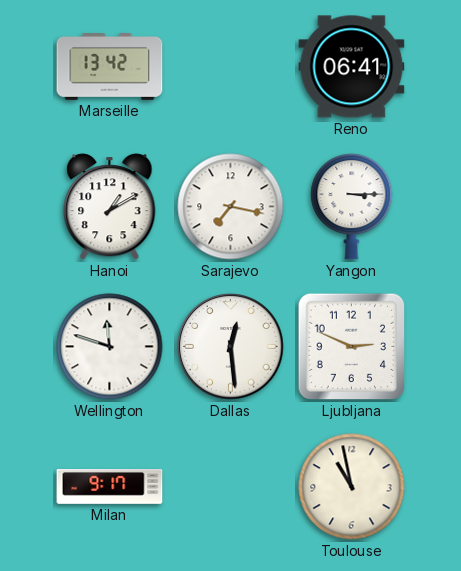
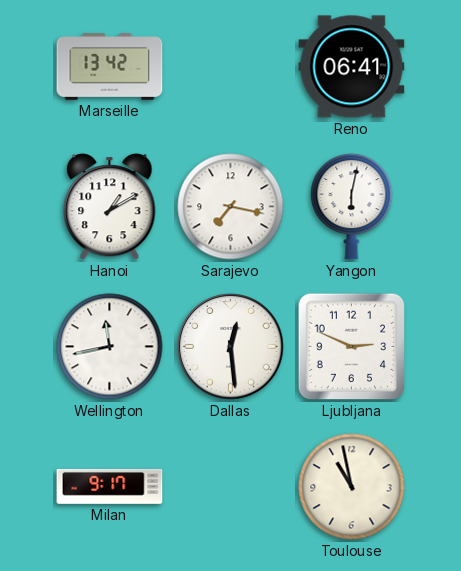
Yangon: 3:15 -> 6:02
Wellington: 11:48 -> 11:43
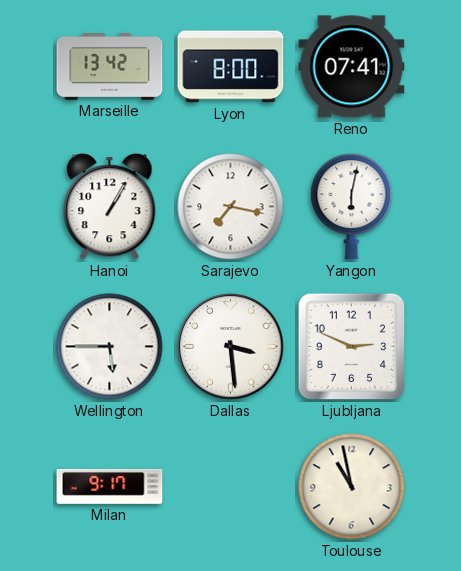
Lyon: none -> 8:00
Reno: 06:41 -> 07:41
Hanoi: 1:10 -> 1:05
Wellington: 11:43 -> 5:45
Dallas: 12:29 -> 3:29
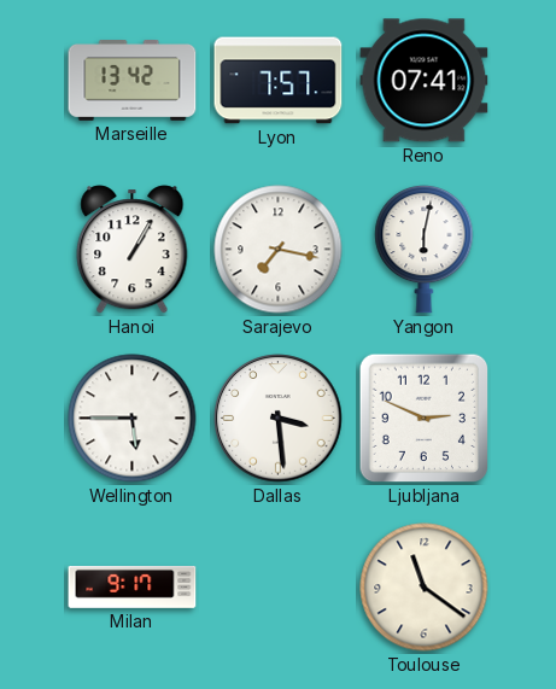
Lyon: 8:00 -> 7:57
Toulouse: 10:58 -> 11:21
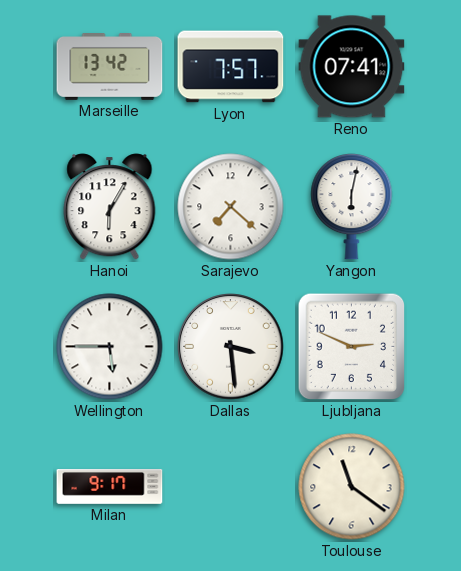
Hanoi: 1:05 -> 6:05
Sarajevo: 7:17 -> 7:22
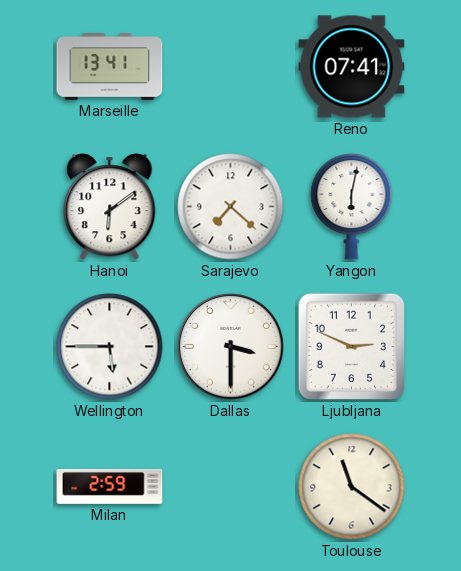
Marseille: 13:42 -> 13:41
Lyon: 7:57 -> none
Hanoi: 6:05 -> 6:09
Dallas: 3:29 -> 3:30
Milan: 9:17 -> 2:59
